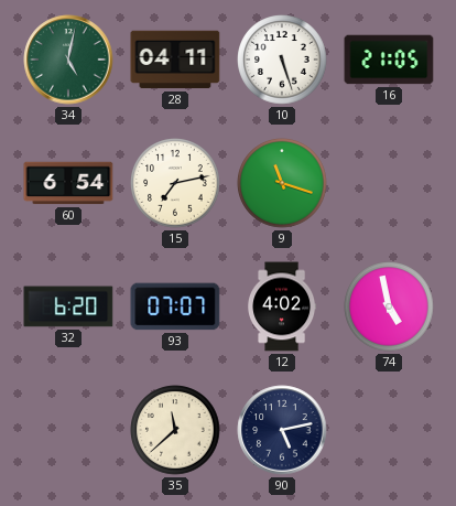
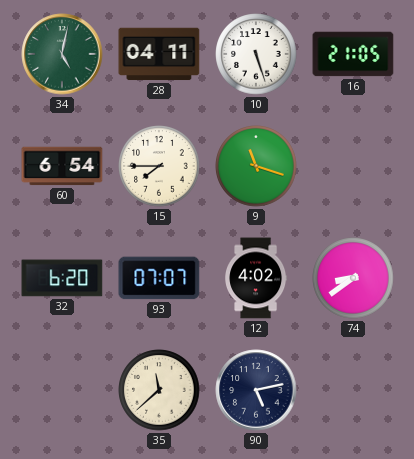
15: 7:13 -> 7:45
74: 4:58 -> 8:39
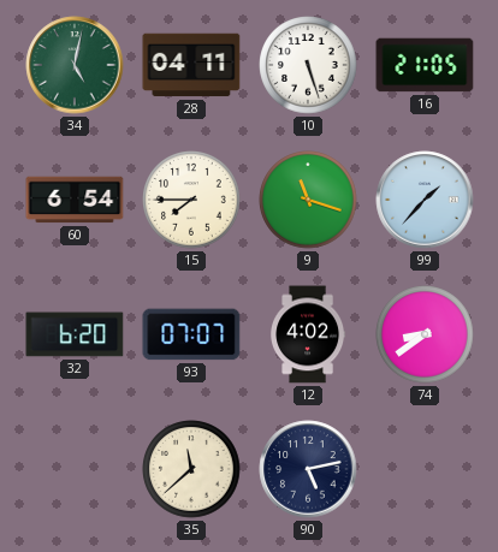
99: none -> 1:37
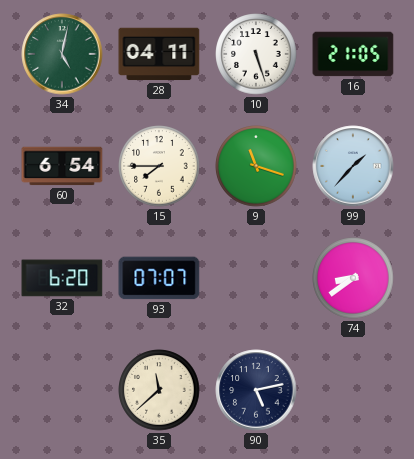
12: 4:02 -> none
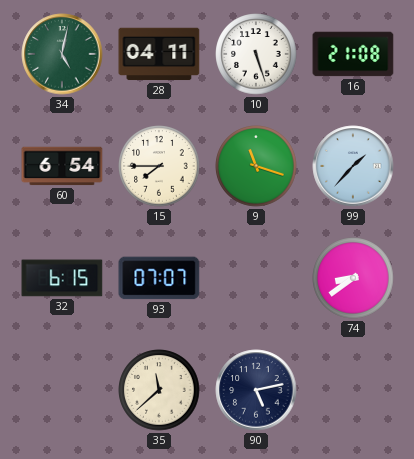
16: 21:05 -> 21:08
32: 6:20 -> 6:15
